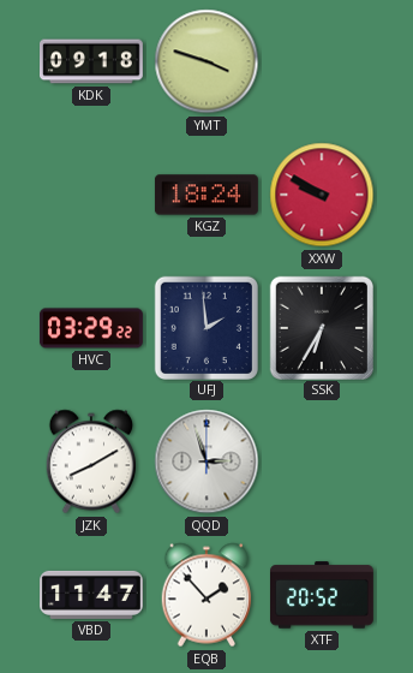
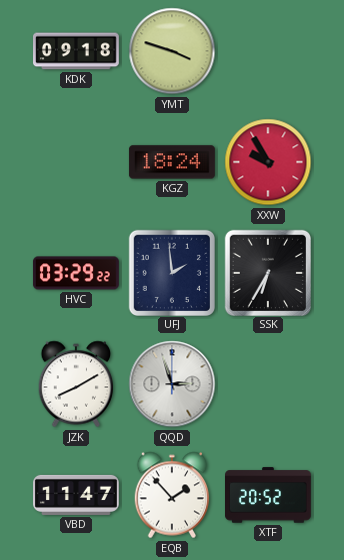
XXW: 9:50 -> 9:55
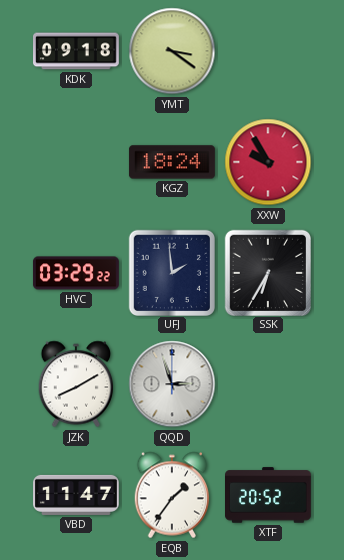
YMT: 3:48 -> 3:21
EQB: 1:53 -> 1:36
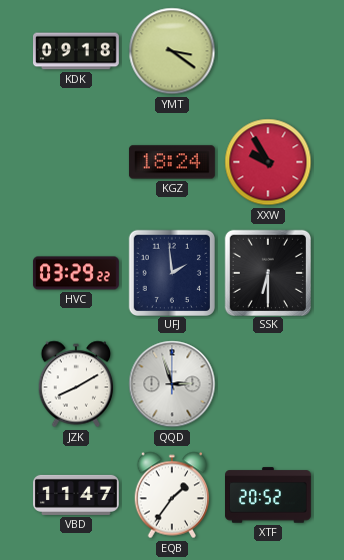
SSK: 6:35 -> 6:30
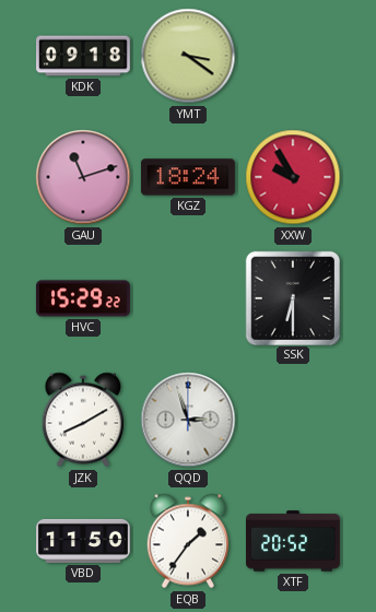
GAU: none -> 11:12
HVC: 03:29 -> 15:29
UFJ: 1:59 -> none
VBD: 11:47 -> 11:50
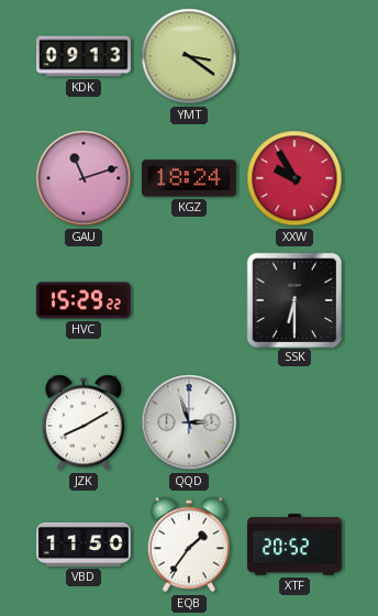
KDK: 09:18 -> 09:13
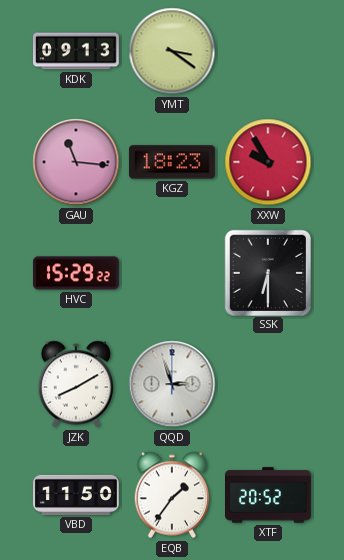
GAU: 11:12 -> 11:16
KGZ: 18:24 -> 18:23
